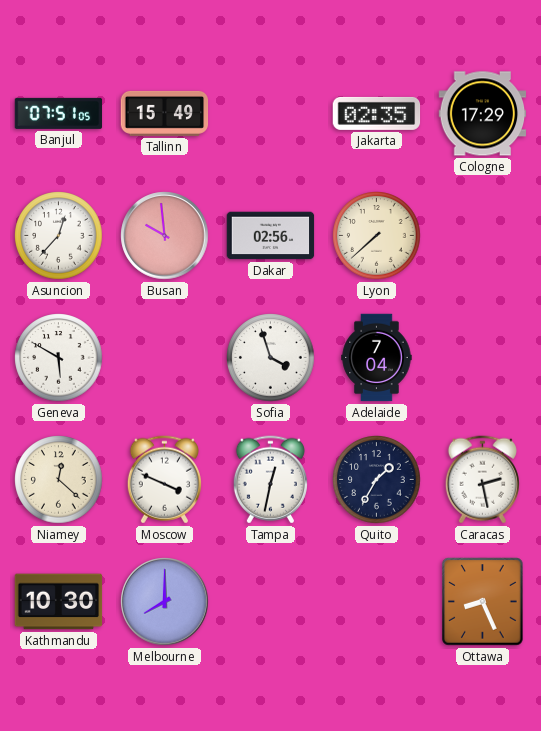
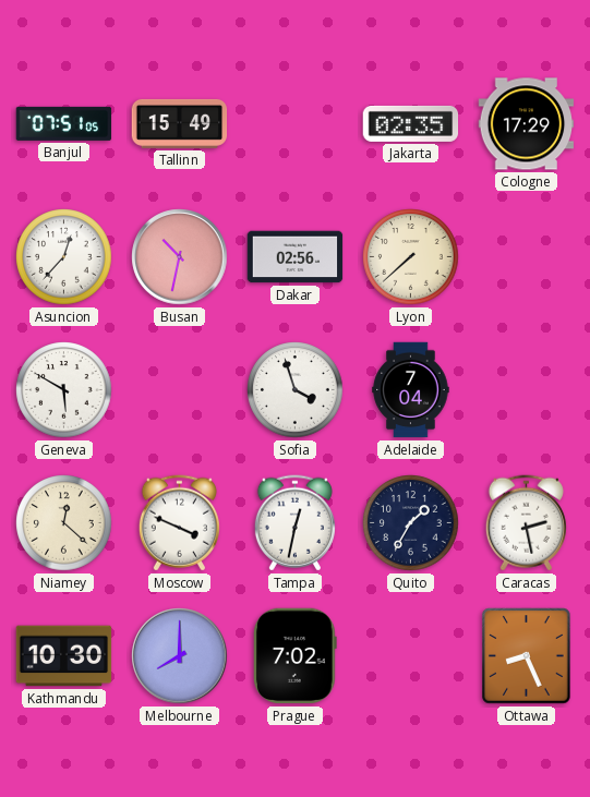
Busan: 9:59 -> 10:32
Prague: none -> 7:02
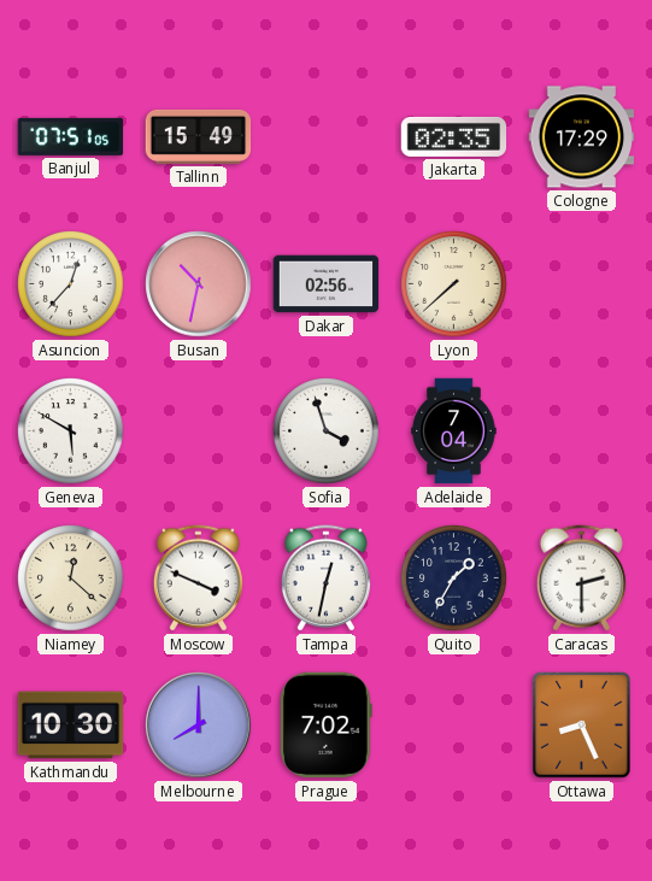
Caracas: 2:28 -> 2:30
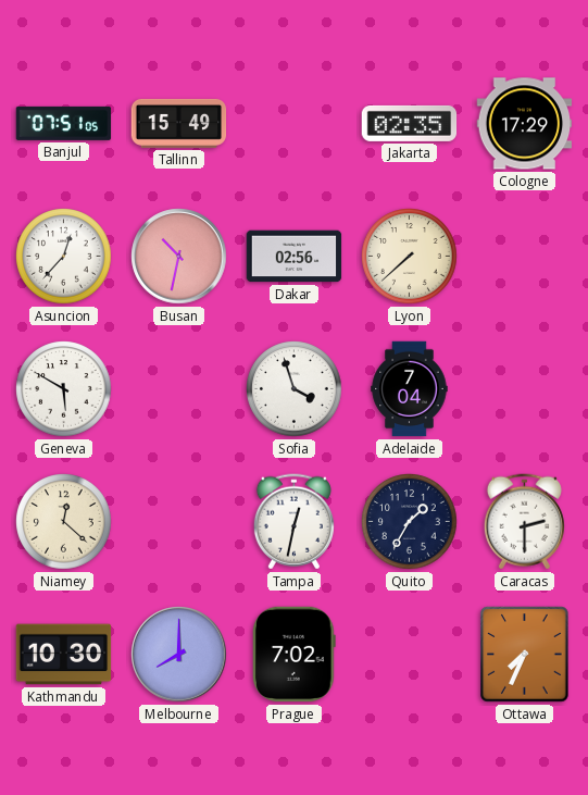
Moscow: 3:49 -> none
Ottawa: 8:26 -> 7:34
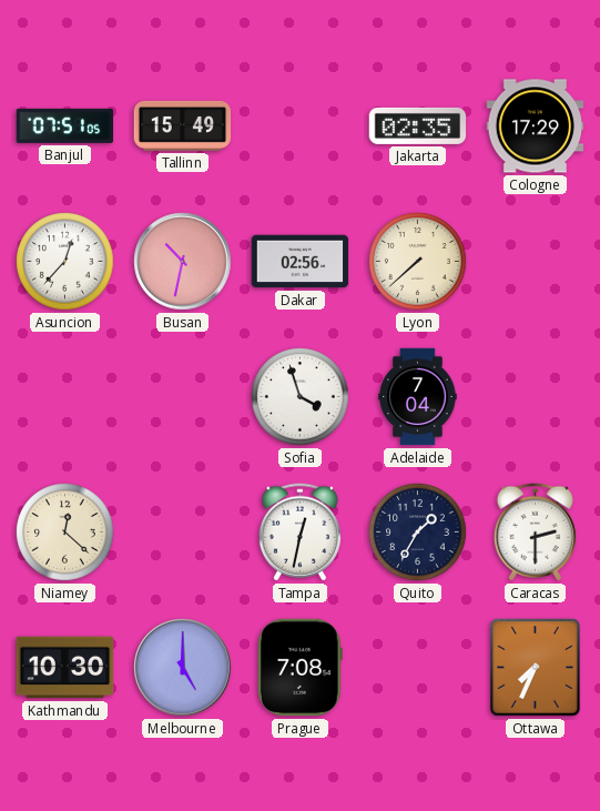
Geneva: 5:50 -> none
Melbourne: 8:00 -> 5:00
Prague: 7:02 -> 7:08
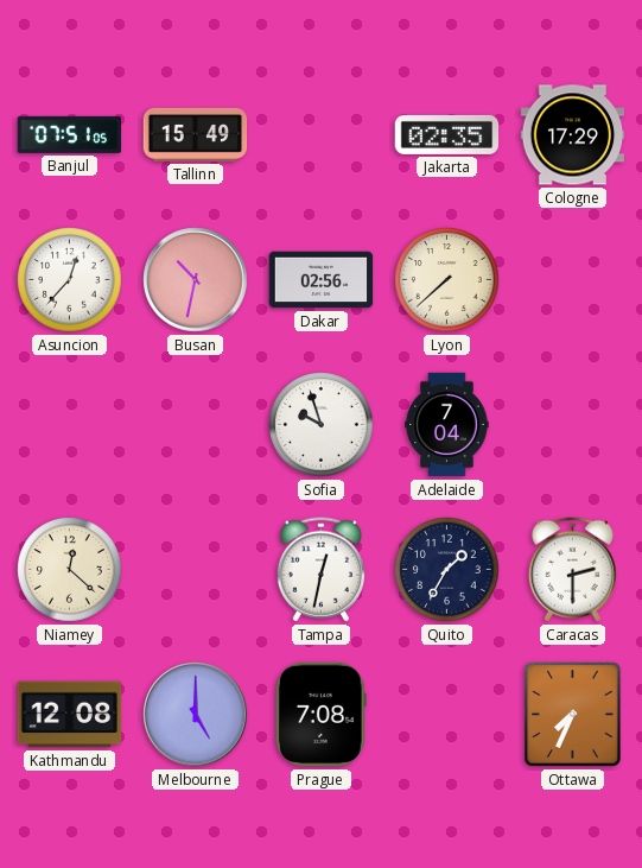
Sofia: 3:57 -> 9:57
Kathmandu: 10:30 -> 12:08
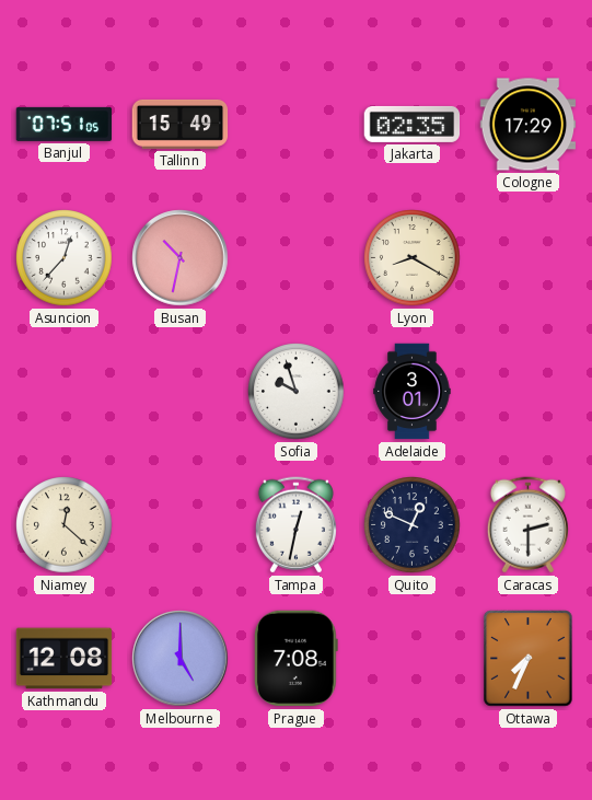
Dakar: 02:56 -> none
Lyon: 7:38 -> 8:20
Adelaide: 7:04 -> 3:01
Quito: 1:35 -> 12:49
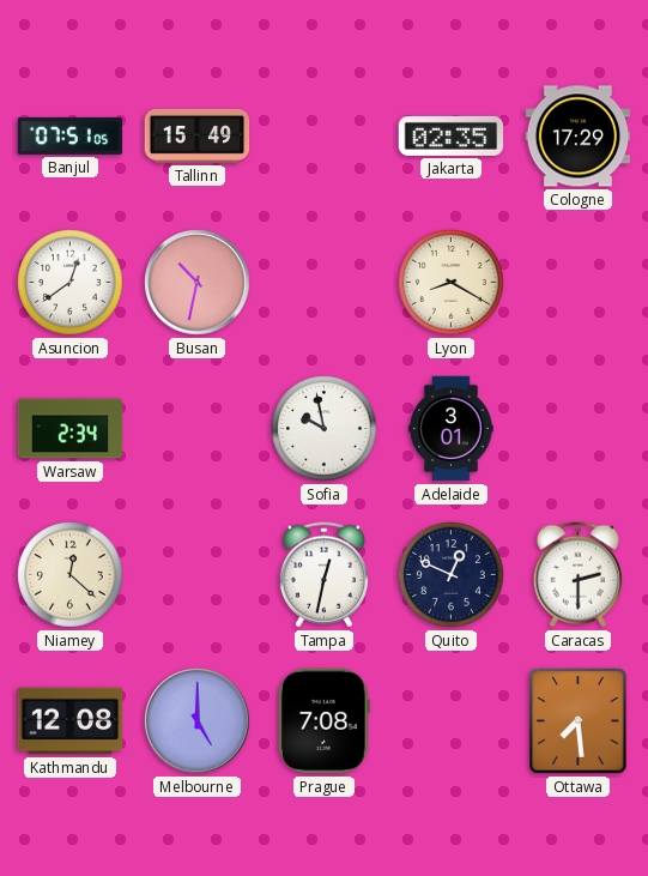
Asuncion: 12:37 -> 12:39
Warsaw: none -> 2:34
Sofia: 9:57 -> 9:58
Ottawa: 7:34 -> 7:29
